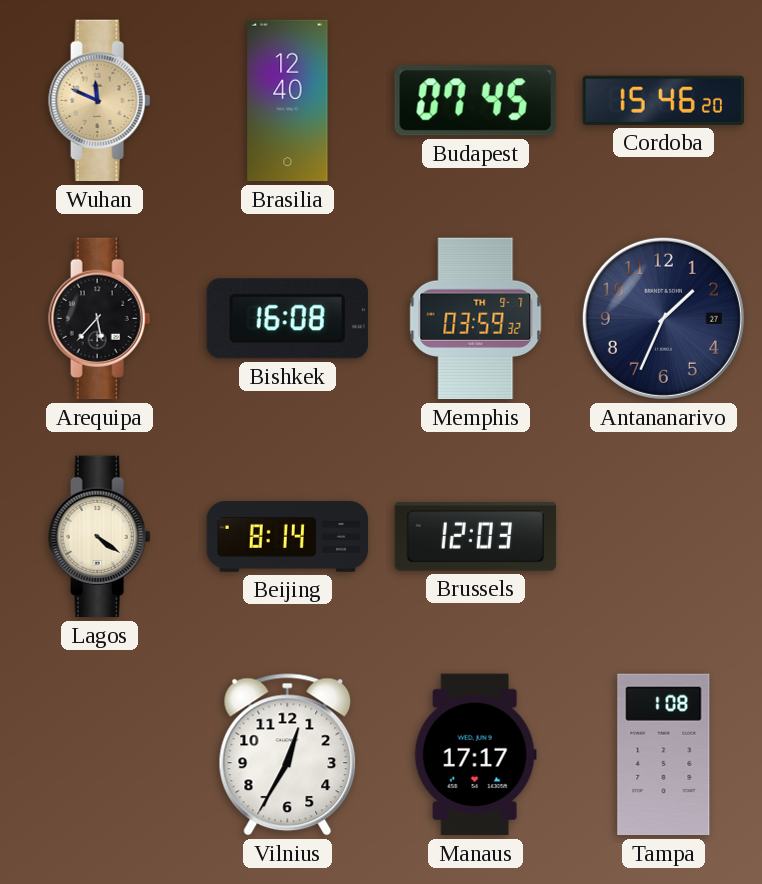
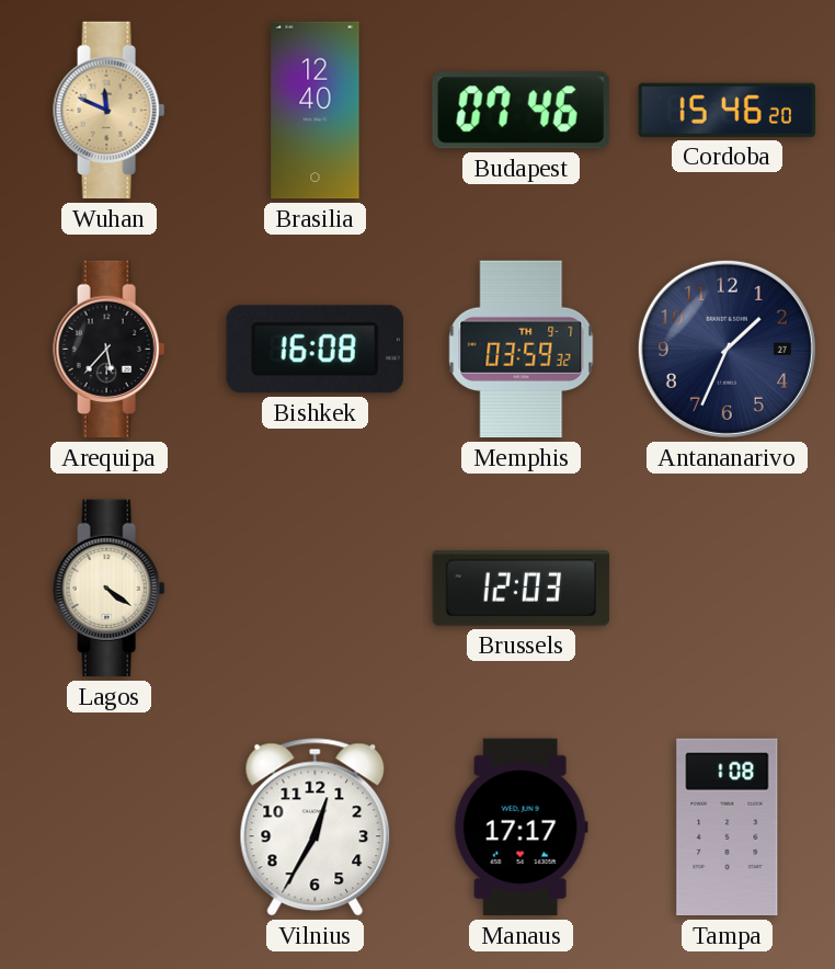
Budapest: 07:45 -> 07:46
Beijing: 8:14 -> none
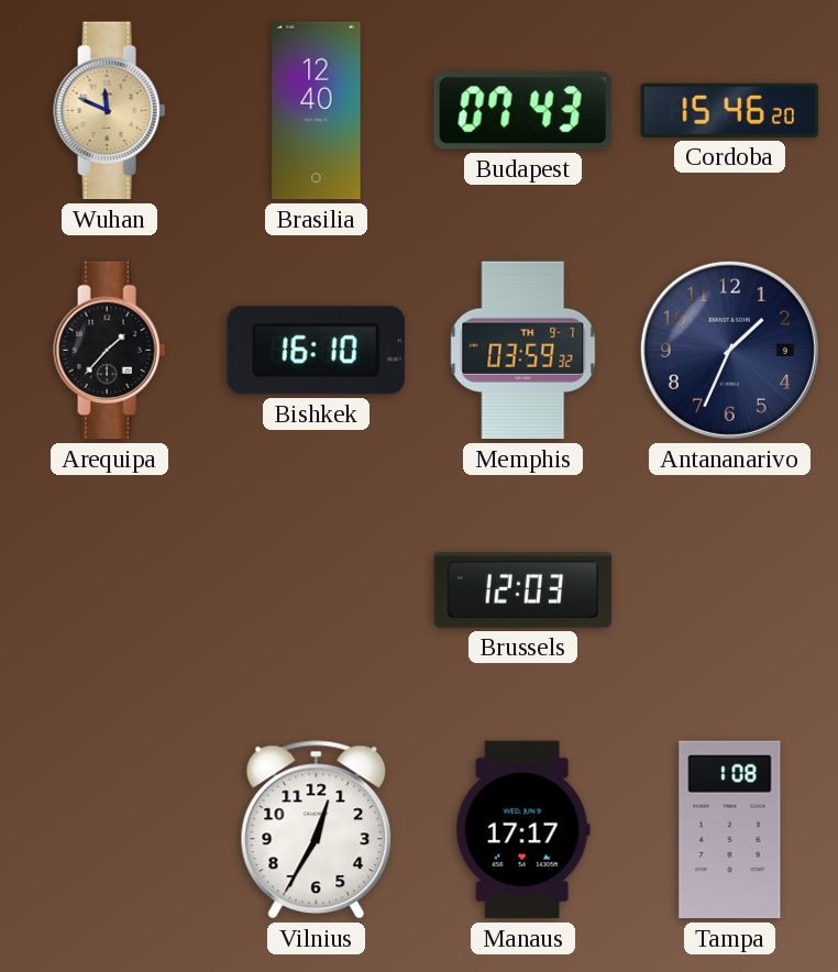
Budapest: 07:46 -> 07:43
Arequipa: 5:37 -> 1:37
Bishkek: 16:08 -> 16:10
Antananarivo date: 27 -> 9
Lagos: 4:21 -> none
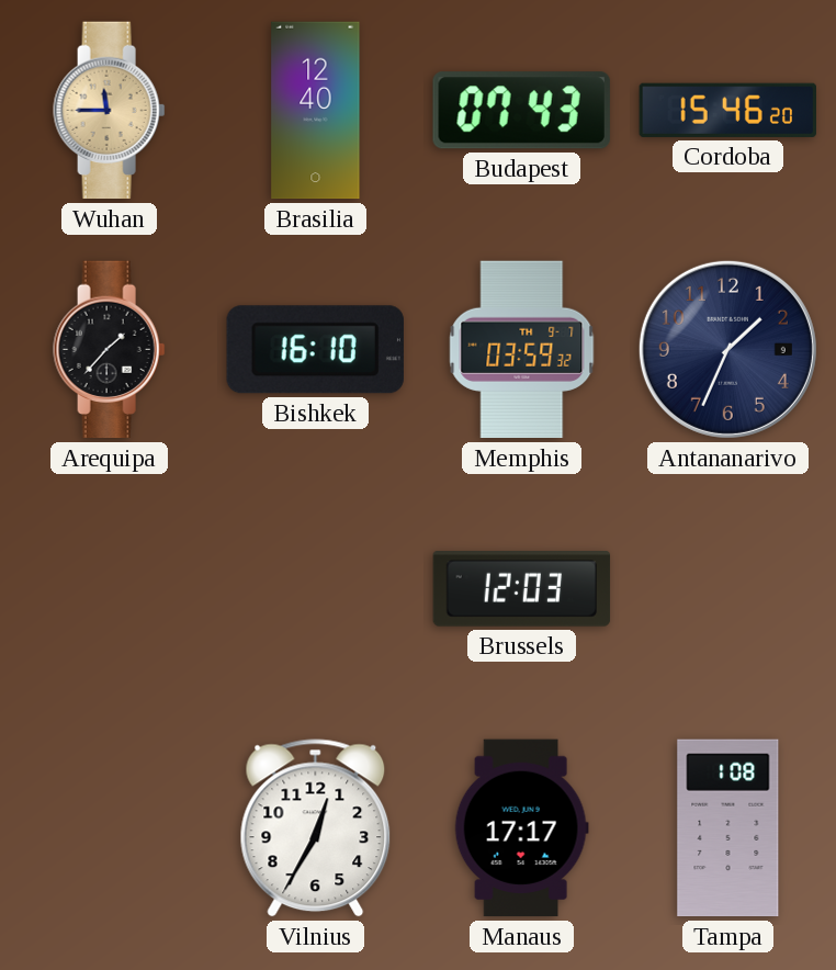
Wuhan: 11:49 -> 11:45
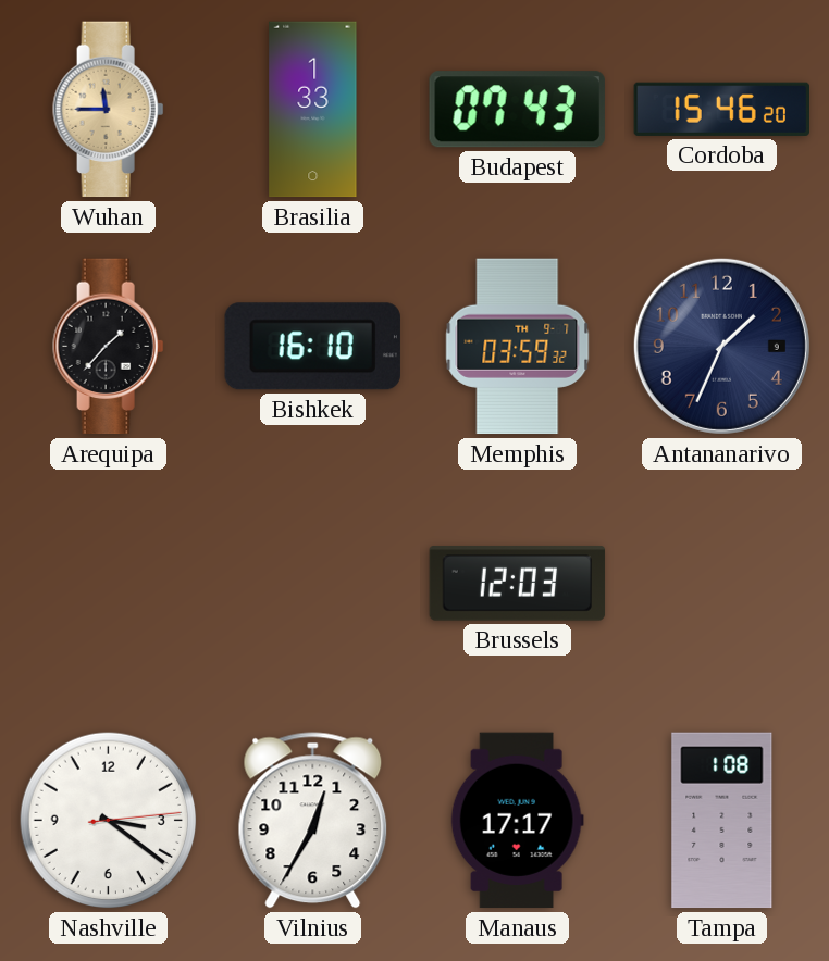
Brasilia: 12:40 -> 1:33
Nashville: none -> 3:21
